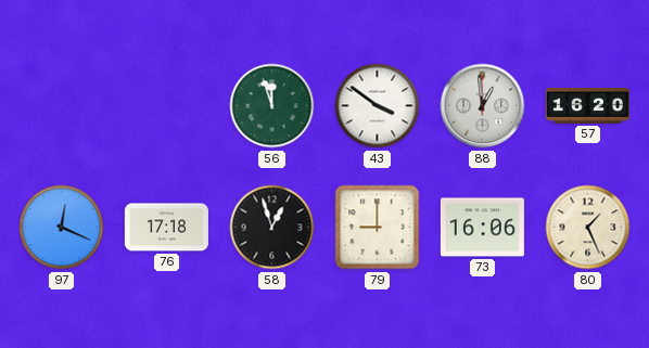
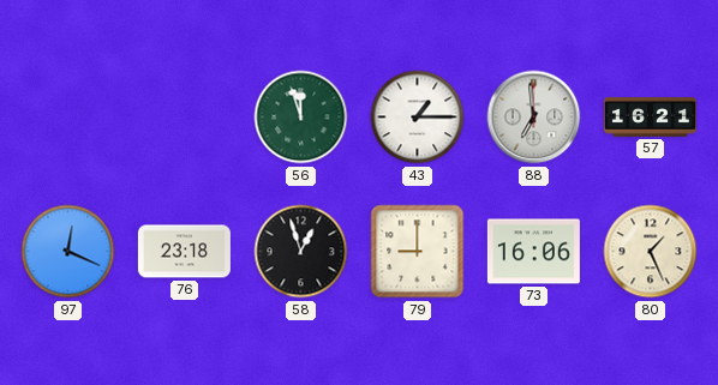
43: 3:51 -> 1:15
88: 12:59 -> 6:59
57: 16:20 -> 16:21
76: 17:18 -> 23:18
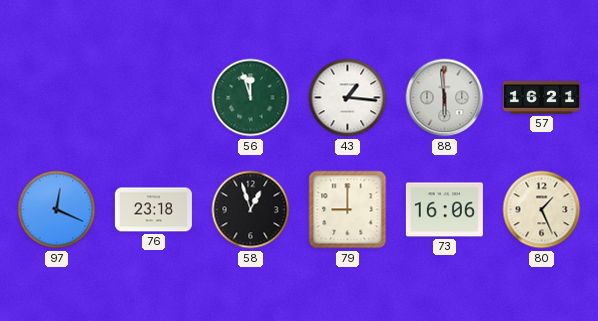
43: 1:15 -> 1:16
88: 6:59 -> 5:59
